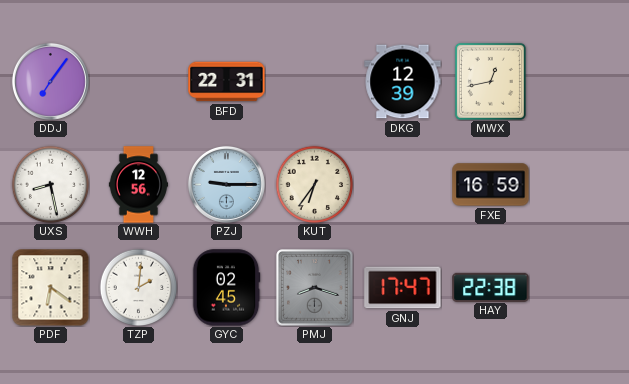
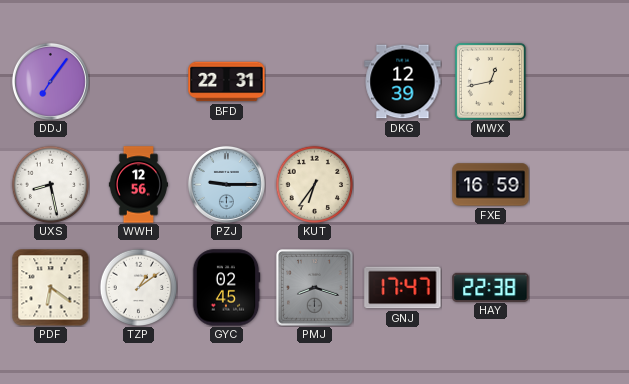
TZP: 2:01 -> 1:09
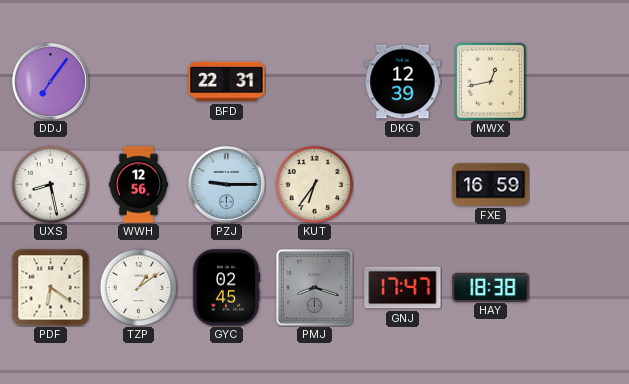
HAY: 22:38 -> 18:38
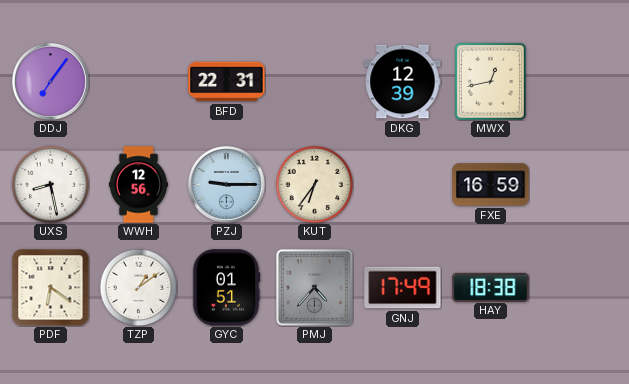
GYC: 02:45 -> 01:51
PMJ: 8:18 -> 4:37
GNJ: 17:47 -> 17:49
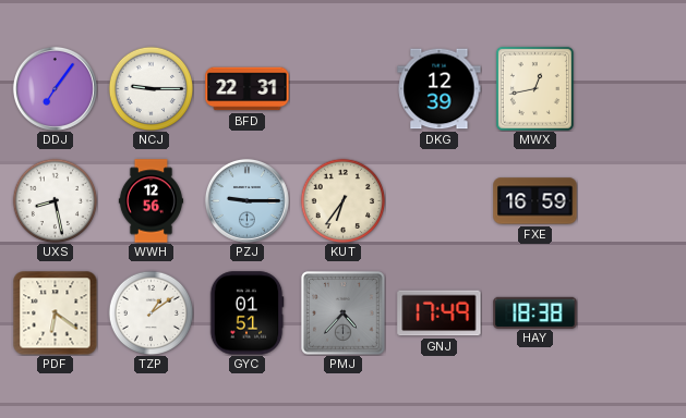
NCJ: none -> 9:15
